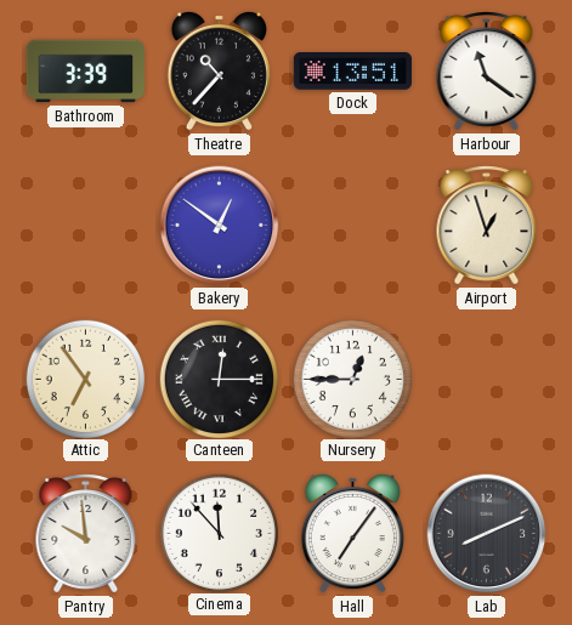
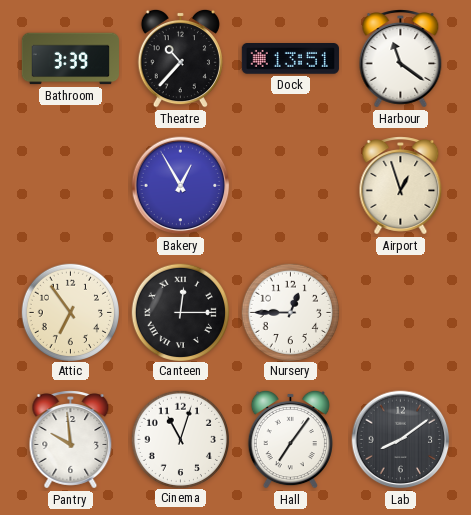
Bakery: 12:51 -> 12:55
Cinema: 11:53 -> 11:03
Lab: 8:11 -> 8:09
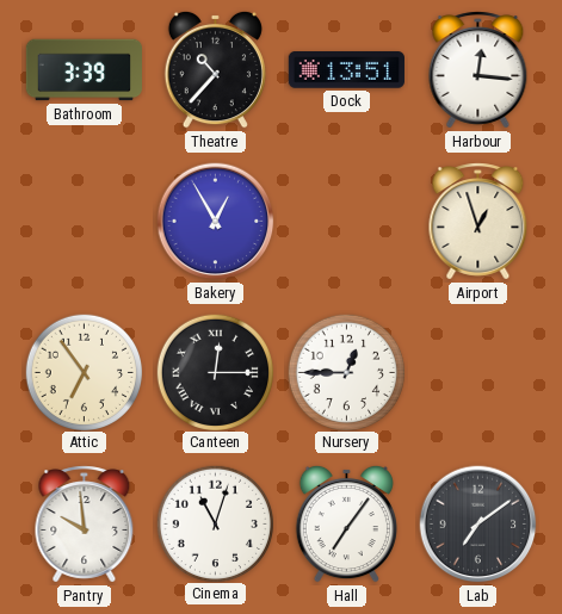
Harbour: 11:21 -> 12:16
Lab: 8:09 -> 7:09
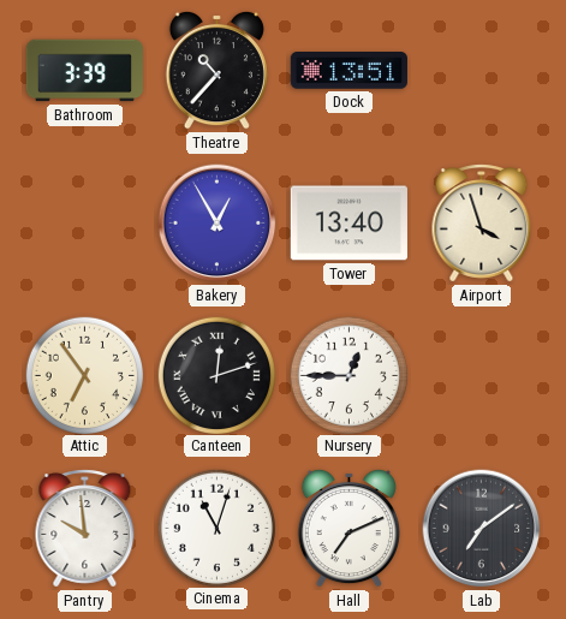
Harbour: 12:16 -> none
Tower: none -> 13:40
Airport: 12:57 -> 3:57
Canteen: 12:15 -> 12:12
Hall: 7:06 -> 7:11
